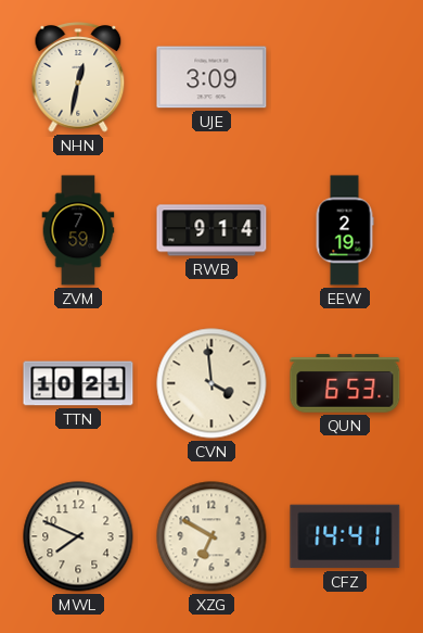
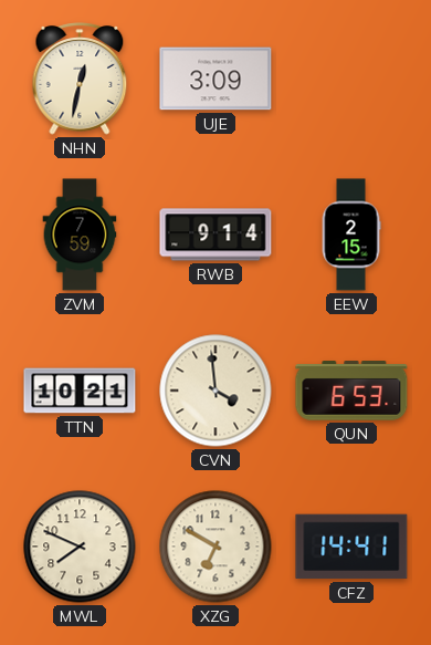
EEW: 2:19 -> 2:15
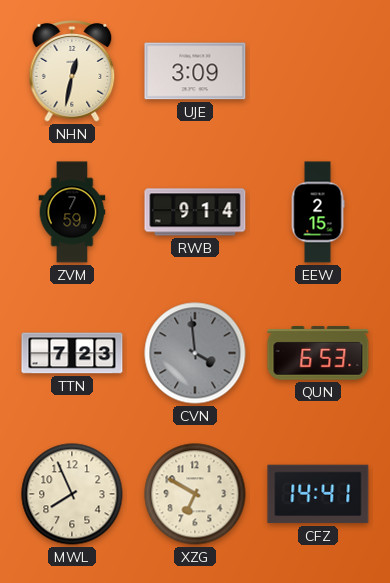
TTN: 10:21 -> 7:23
CVN dial: cream -> grey
MWL: 7:49 -> 7:56
